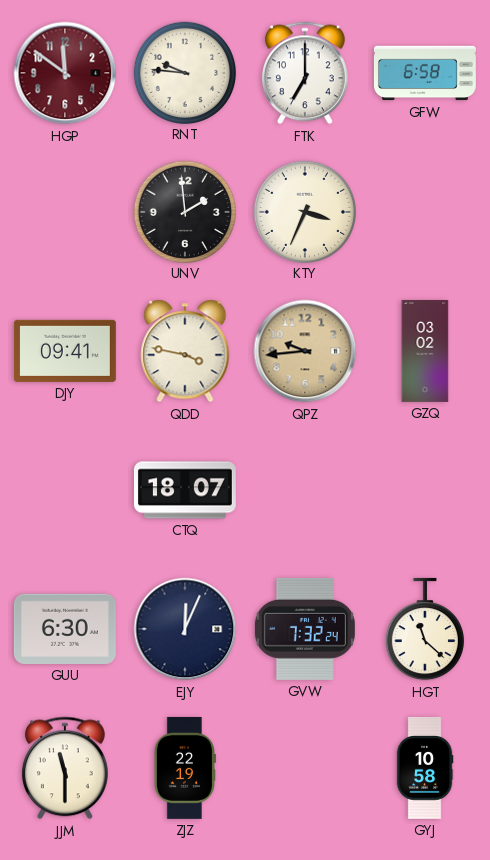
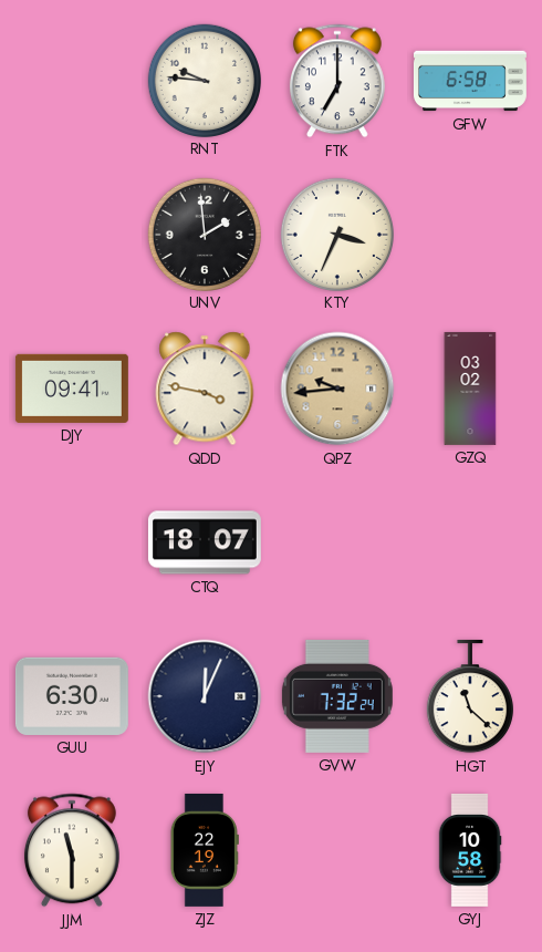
HGP: 11:51 -> none
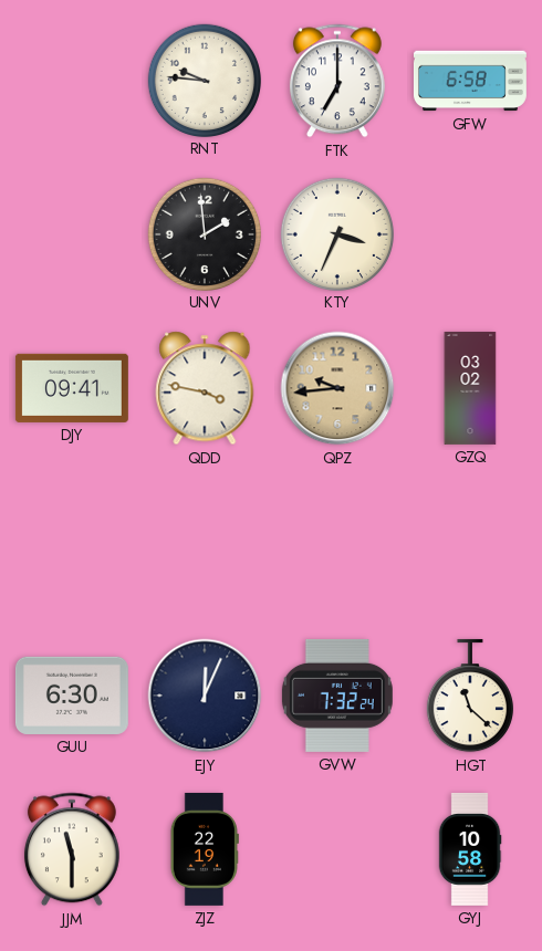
CTQ: 18:07 -> none
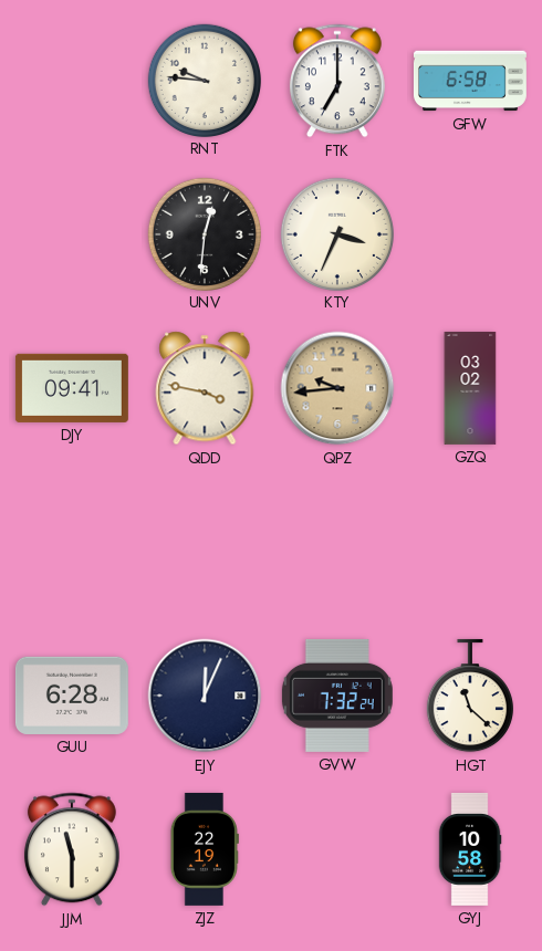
UNV: 1:59 -> 12:31
GUU: 6:30 -> 6:28
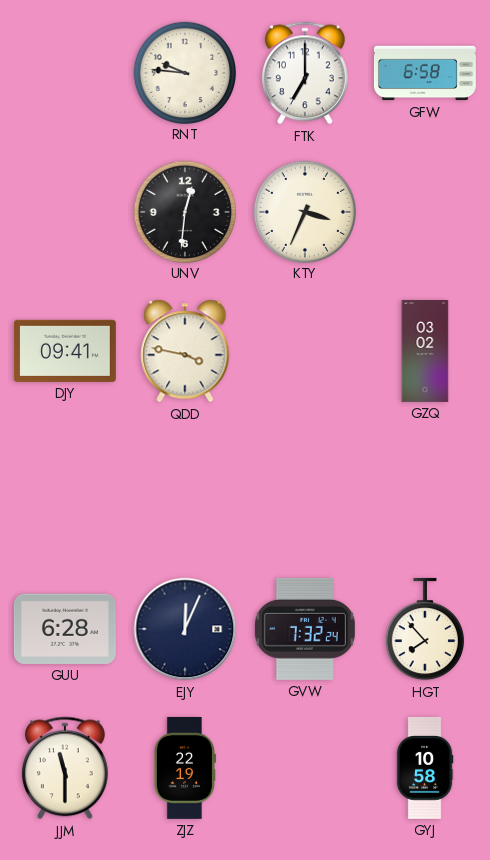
QPZ: 9:44 -> none
HGT: 11:22 -> 7:53
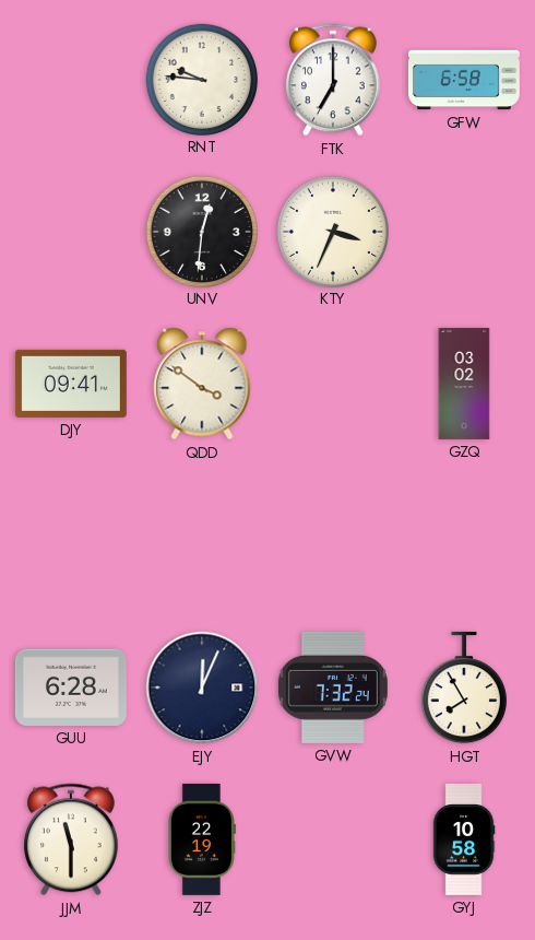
QDD: 3:47 -> 3:51
HGT: 7:53 -> 7:55
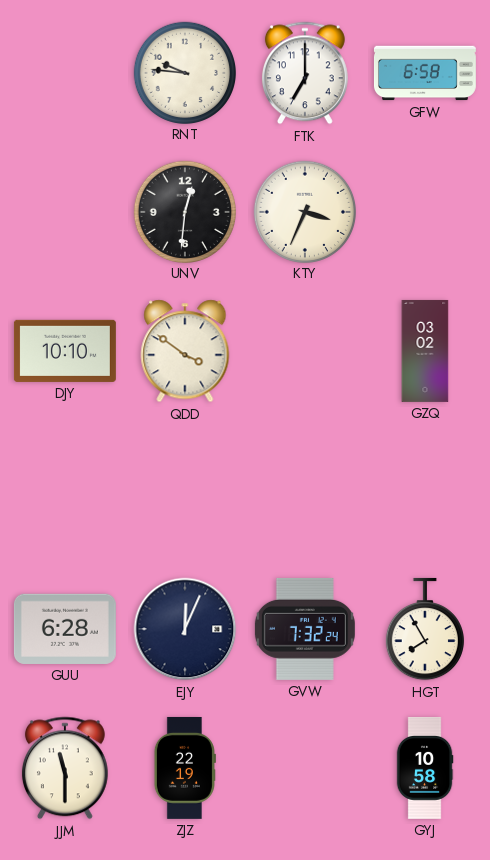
DJY: 09:41 -> 10:10
